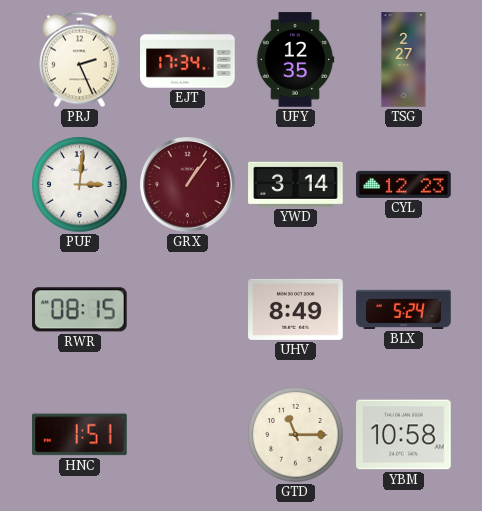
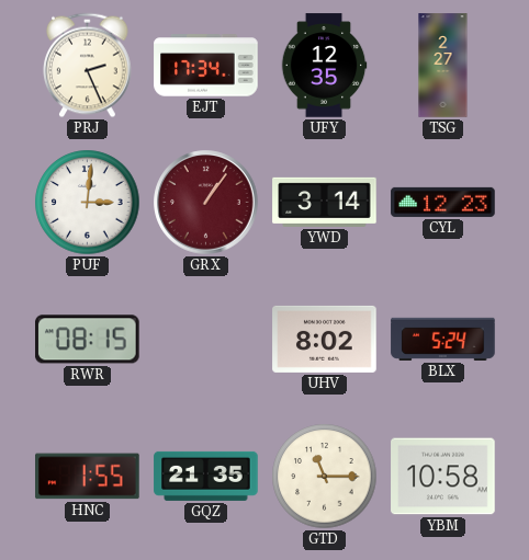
UHV: 8:49 -> 8:02
HNC: 1:51 -> 1:55
GQZ: none -> 21:35
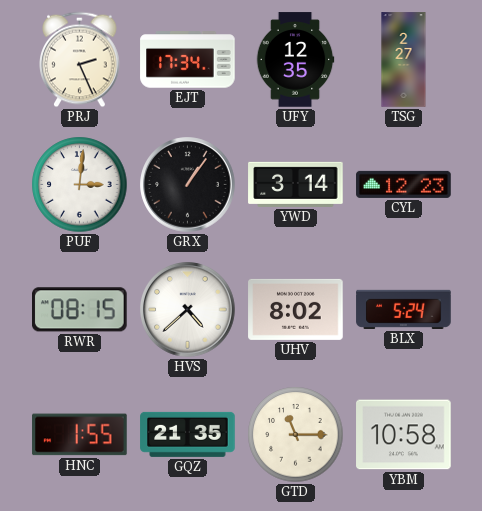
GRX dial: burgundy -> black
HVS: none -> 4:38
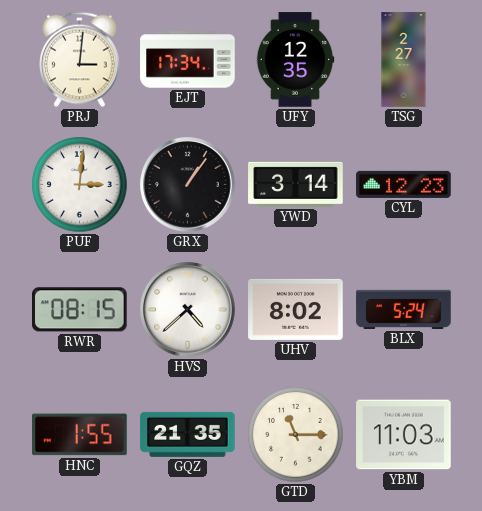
PRJ: 2:26 -> 3:01
YBM: 10:58 -> 11:03
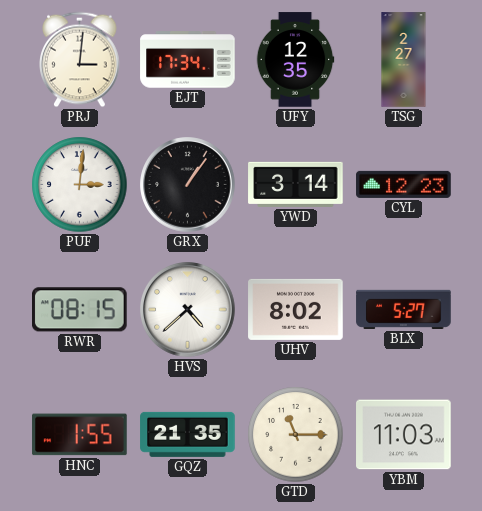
BLX: 5:24 -> 5:27
